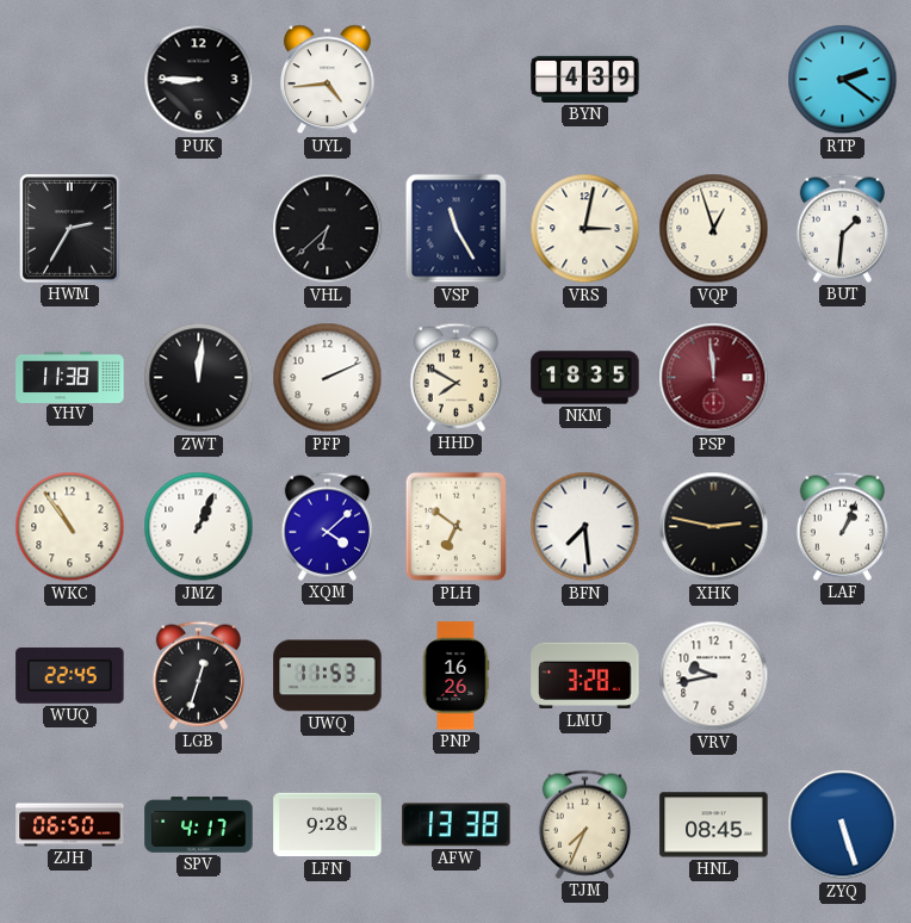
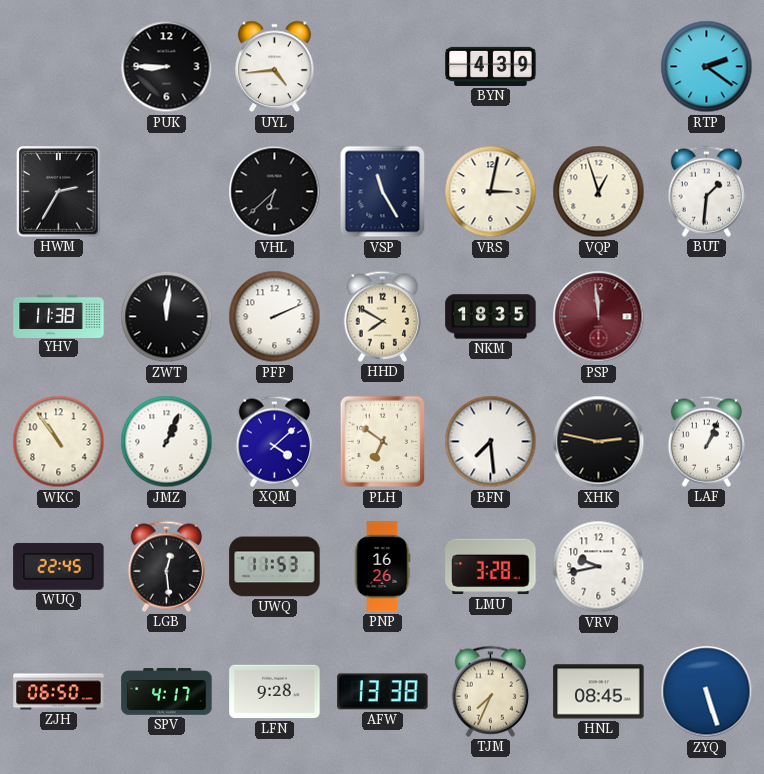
LGB: 12:33 -> 12:29
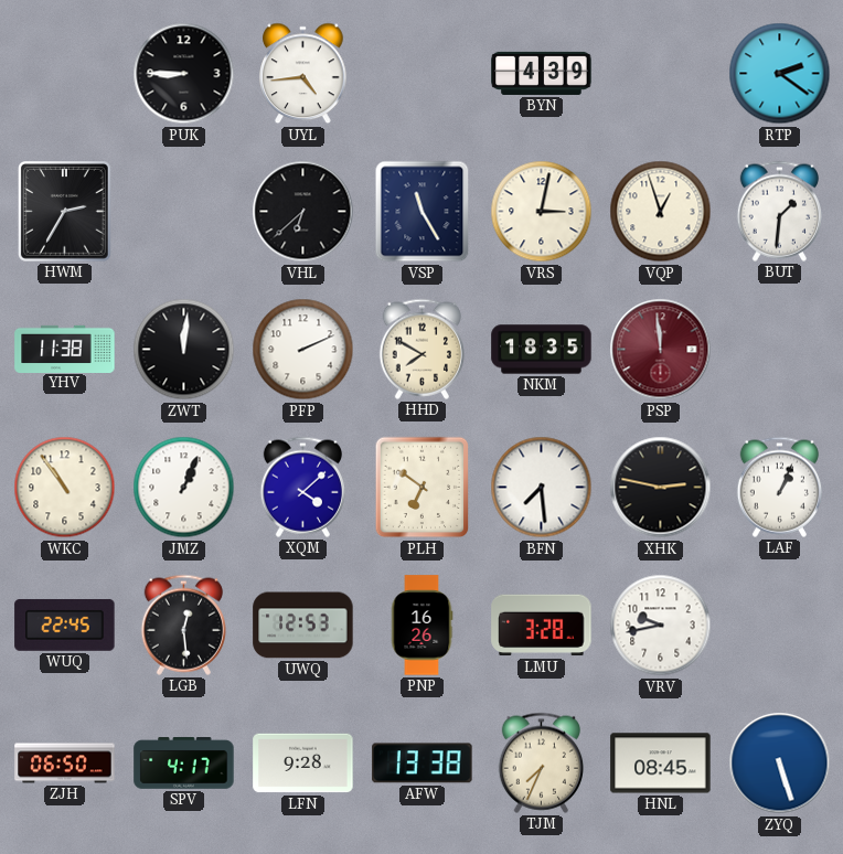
UWQ: 11:53 -> 12:53
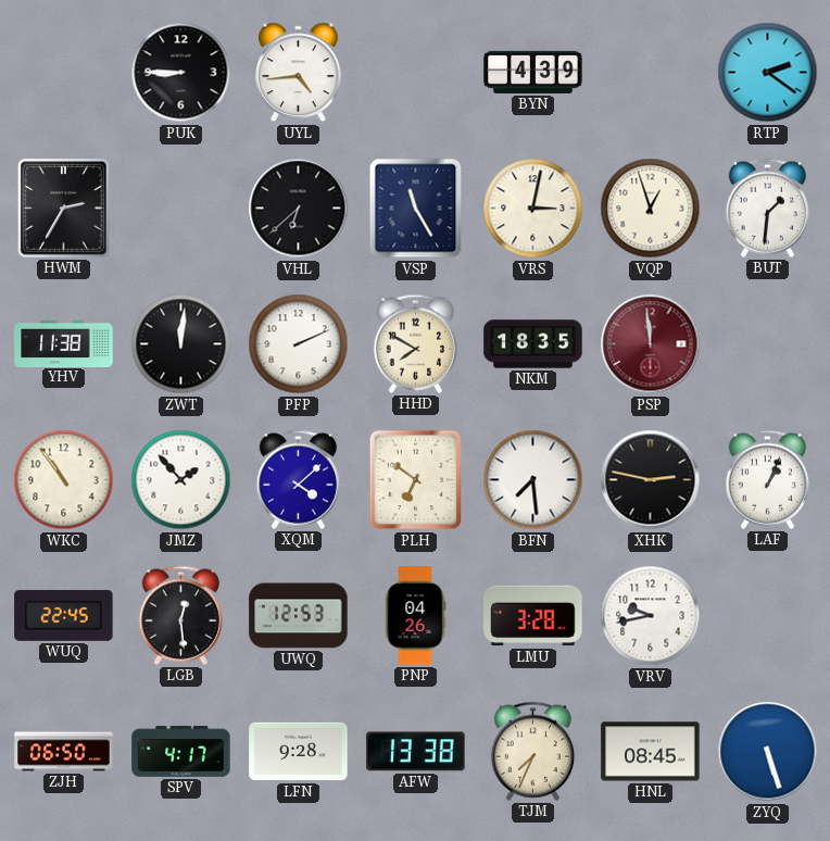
JMZ: 1:04 -> 1:53
PNP: 16:26 -> 04:26
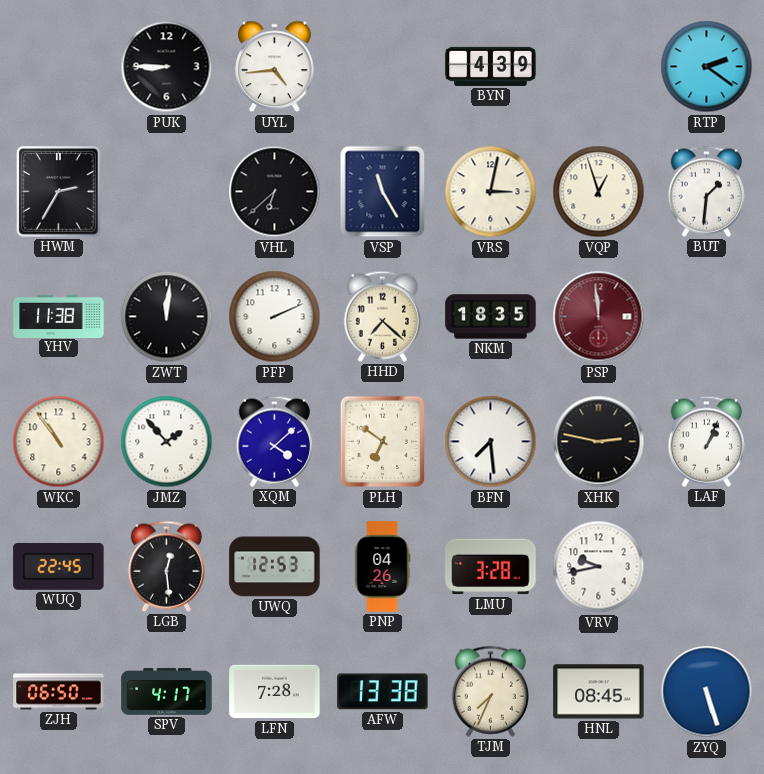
HHD: 7:50 -> 7:22
LFN: 9:28 -> 7:28
